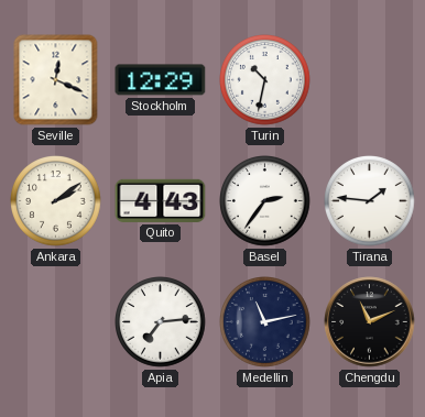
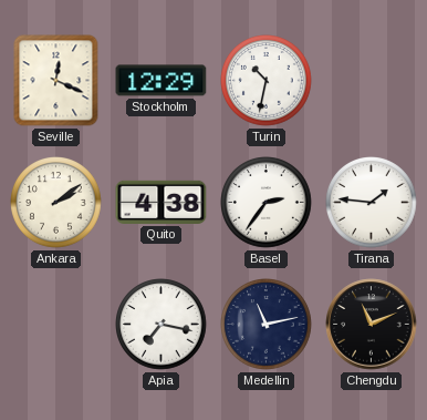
Quito: 4:43 -> 4:38
Apia: 7:14 -> 7:17
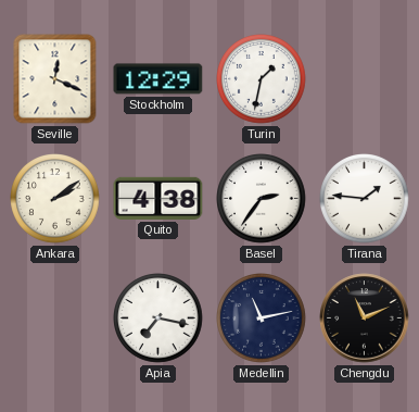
Turin: 10:32 -> 1:32
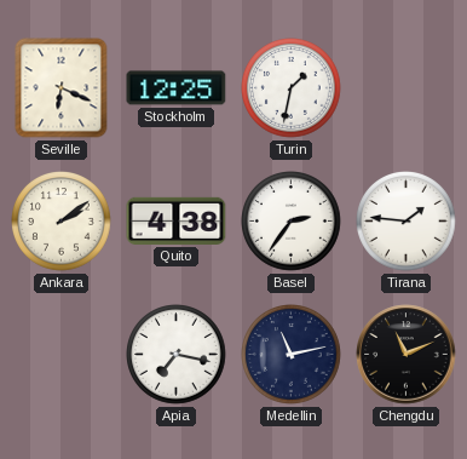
Seville: 12:19 -> 6:19
Stockholm: 12:29 -> 12:25
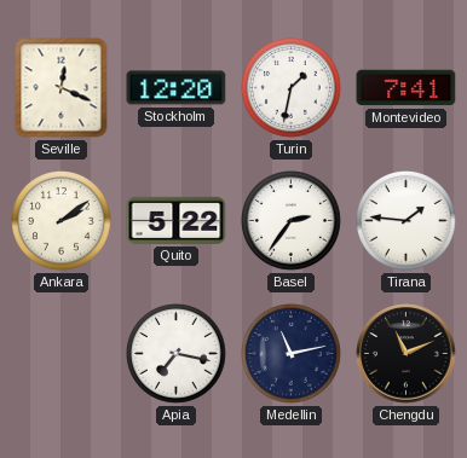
Seville: 6:19 -> 12:19
Stockholm: 12:25 -> 12:20
Montevideo: none -> 7:41
Quito: 4:38 -> 5:22
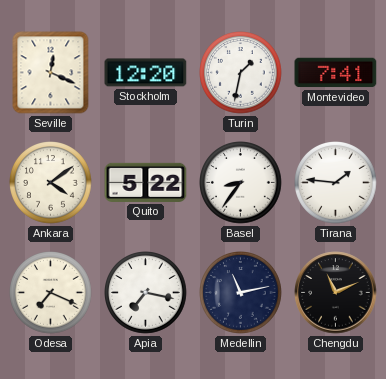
Ankara: 2:09 -> 4:09
Basel: 2:36 -> 8:36
Odesa: none -> 7:19
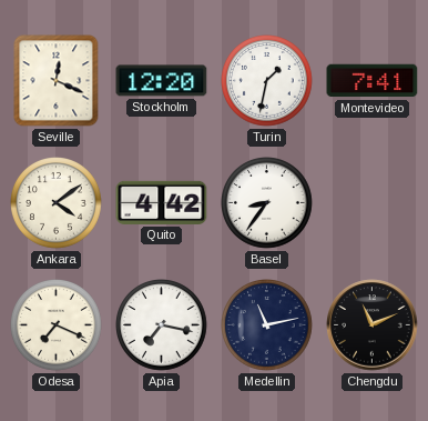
Quito: 5:22 -> 4:42
Tirana: 1:46 -> none
